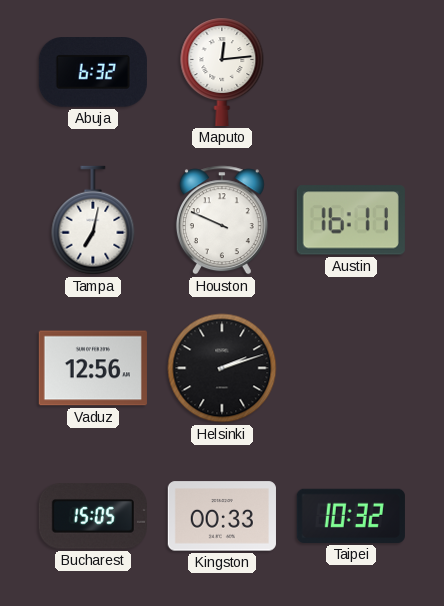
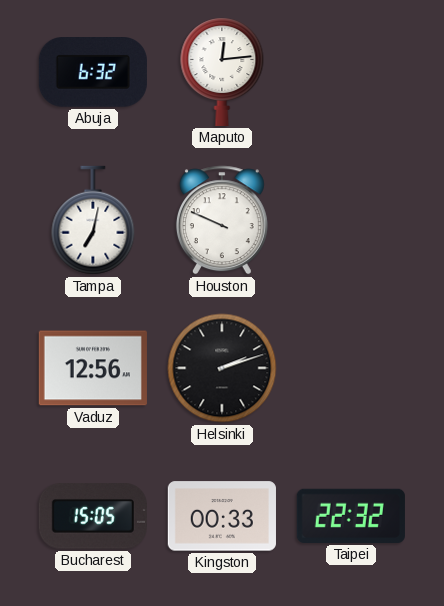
Austin: 16:11 -> none
Taipei: 10:32 -> 22:32
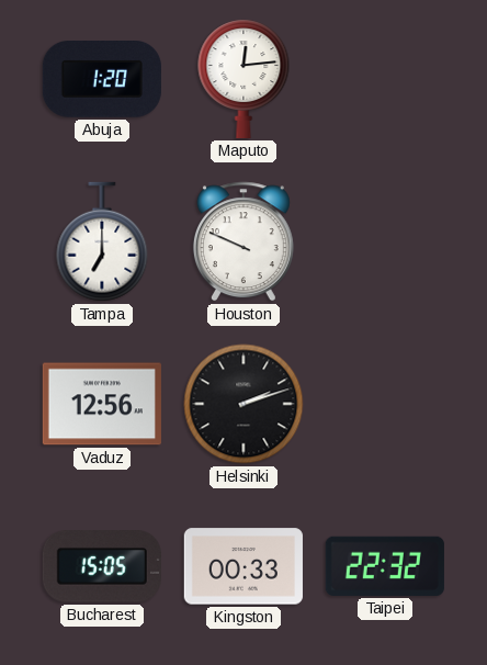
Abuja: 6:32 -> 1:20
Tampa: 7:02 -> 7:00
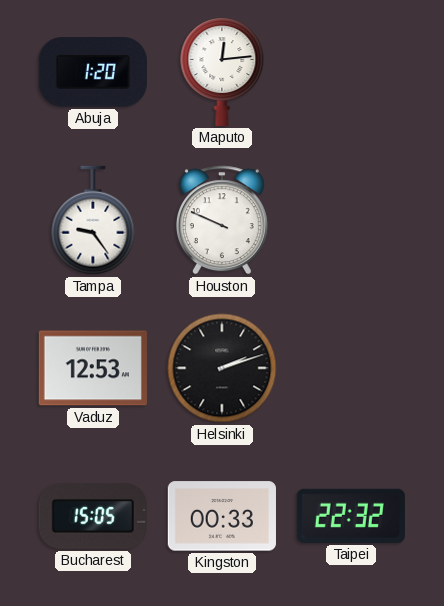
Tampa: 7:00 -> 9:24
Vaduz: 12:56 -> 12:53
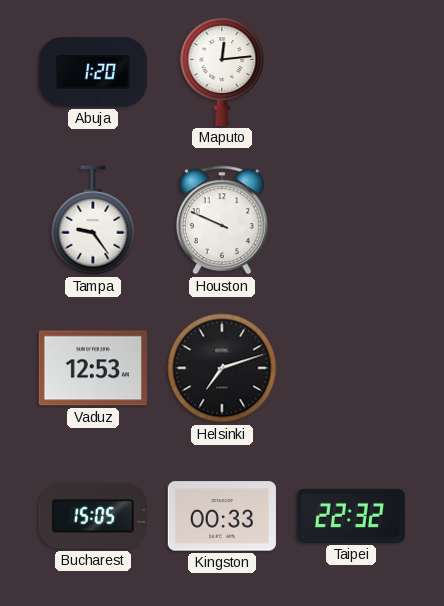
Helsinki: 2:12 -> 7:12
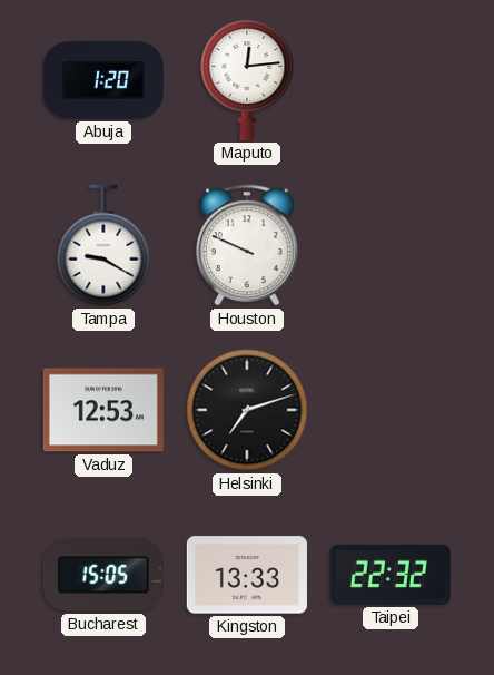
Tampa: 9:24 -> 9:20
Kingston: 00:33 -> 13:33
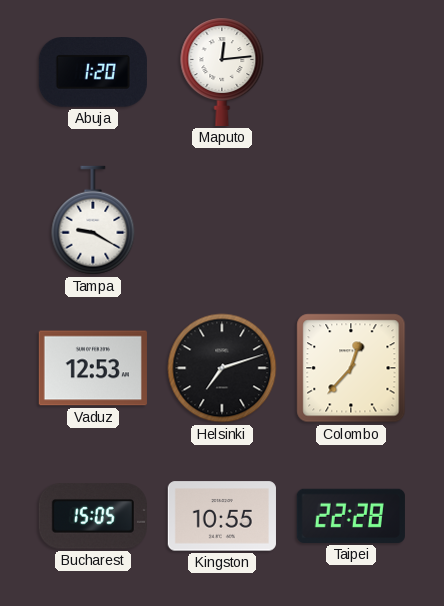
Houston: 9:49 -> none
Colombo: none -> 12:37
Kingston: 13:33 -> 10:55
Taipei: 22:32 -> 22:28
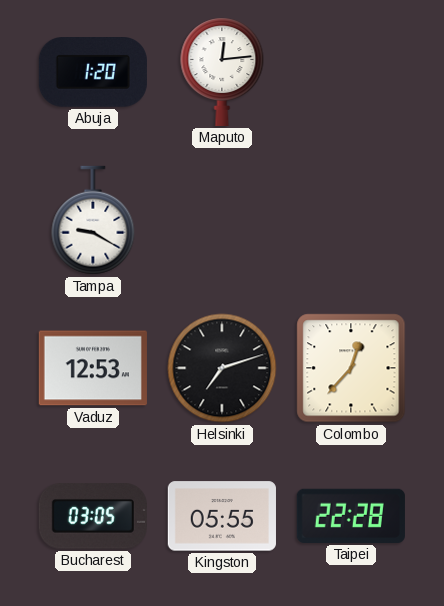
Bucharest: 15:05 -> 03:05
Kingston: 10:55 -> 05:55
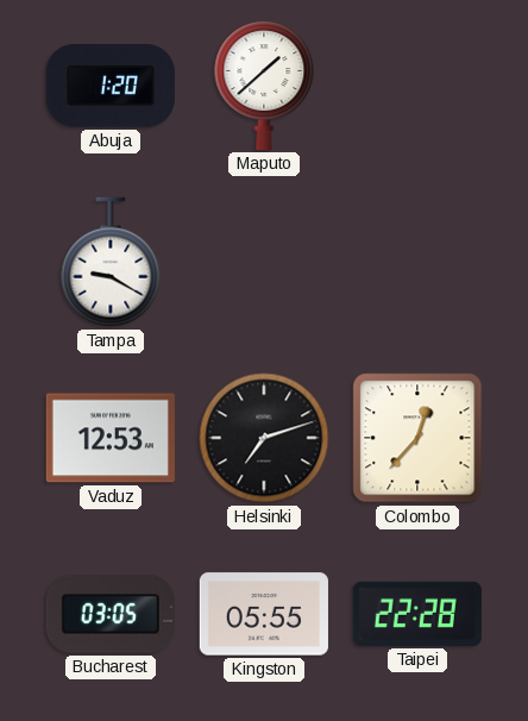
Maputo: 12:14 -> 1:38
